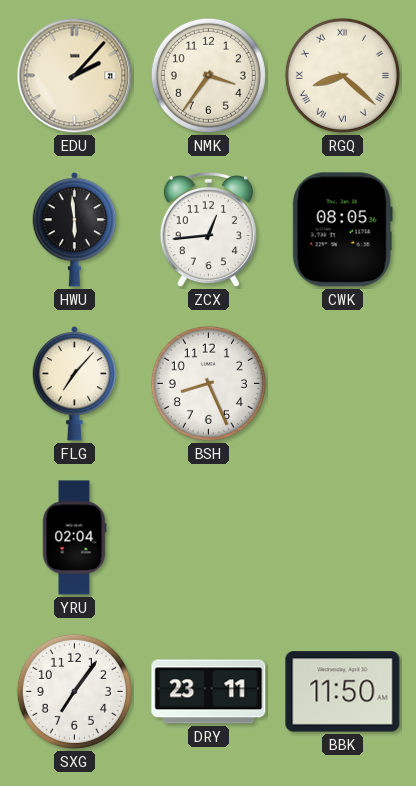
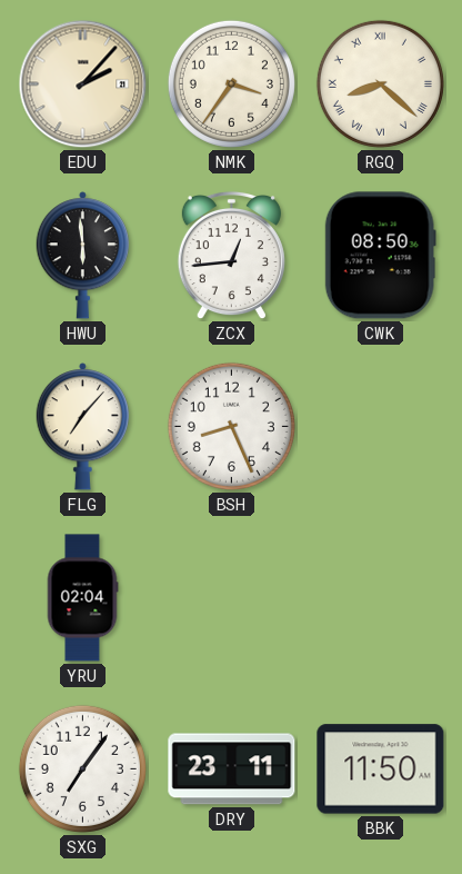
CWK: 08:05 -> 08:50
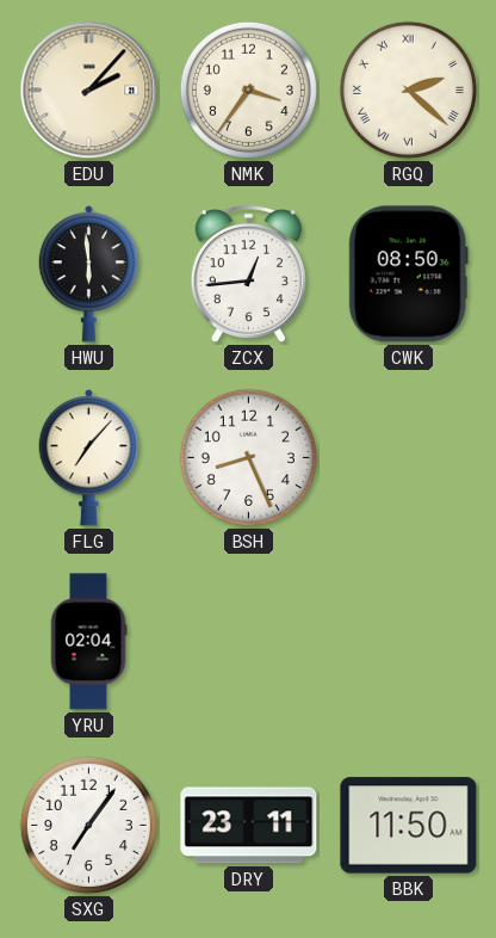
RGQ: 8:22 -> 2:22
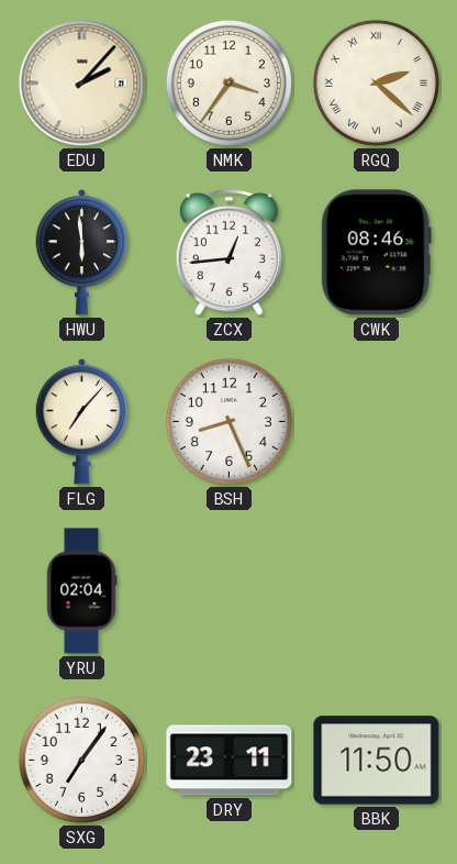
CWK: 08:50 -> 08:46
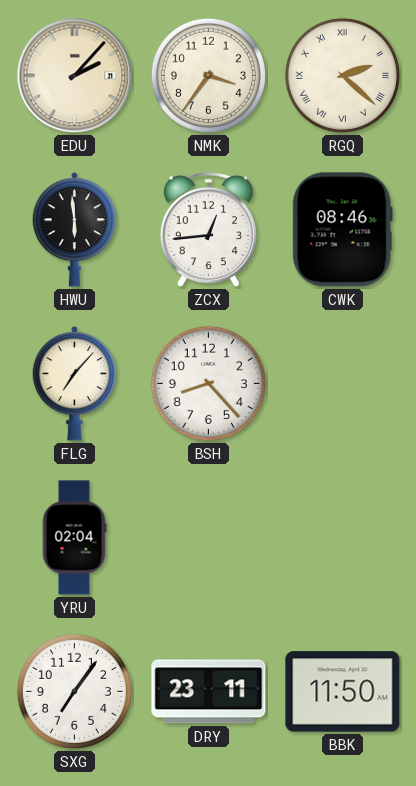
BSH: 8:26 -> 8:23
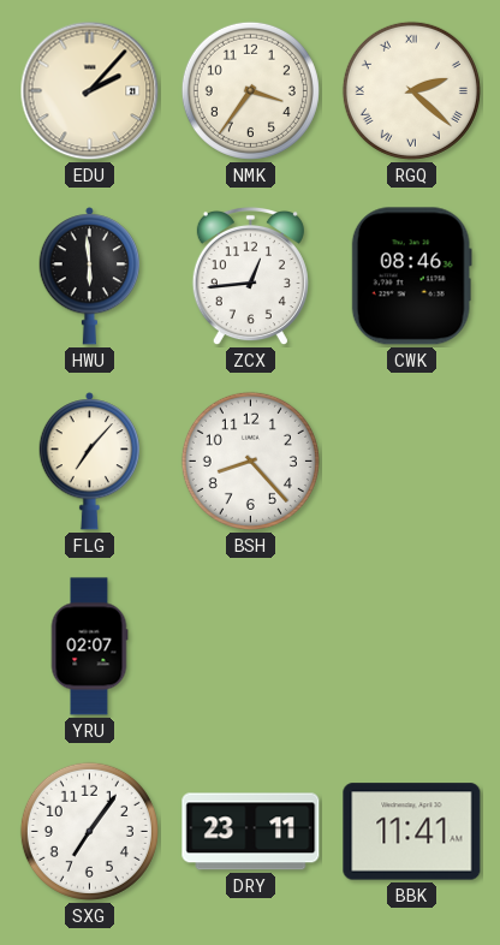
YRU: 02:04 -> 02:07
BBK: 11:50 -> 11:41
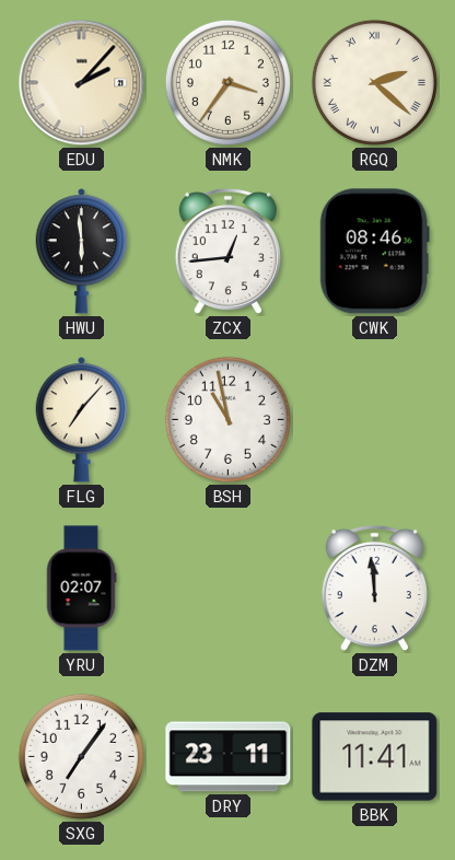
BSH: 8:23 -> 10:58
DZM: none -> 11:59
